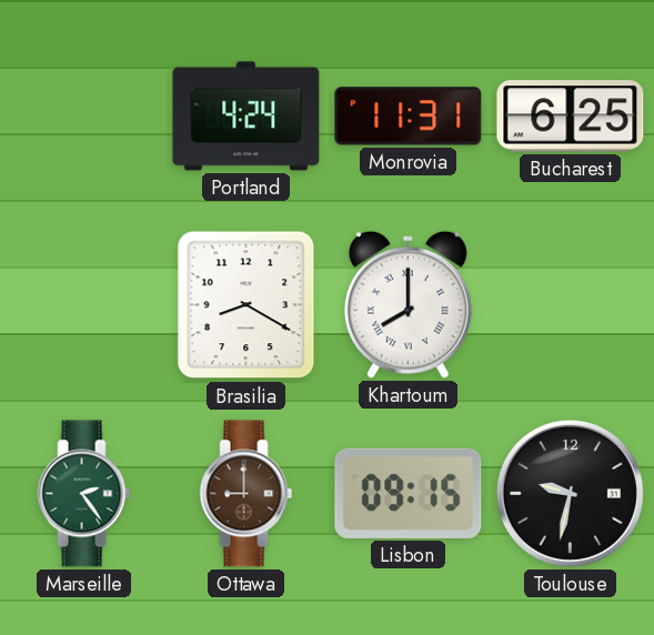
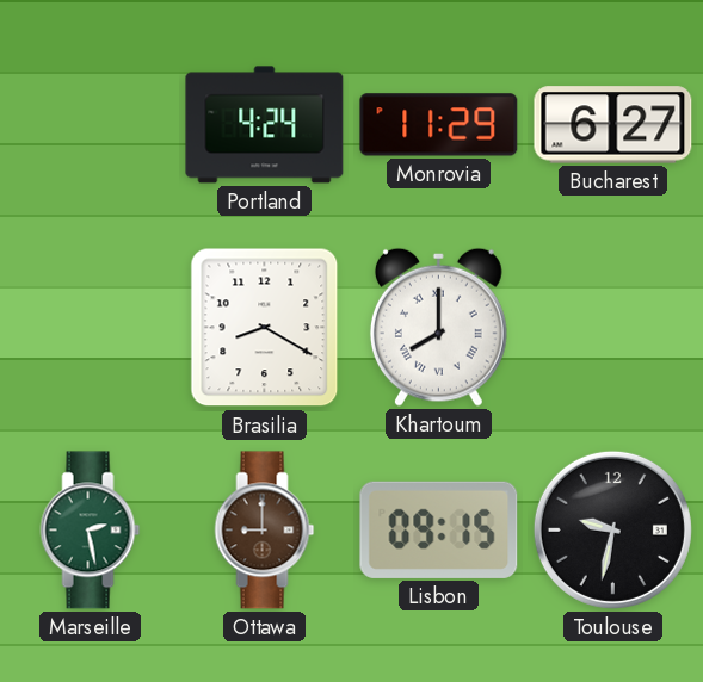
Monrovia: 11:31 -> 11:29
Bucharest: 6:25 -> 6:27
Marseille: 2:24 -> 2:28
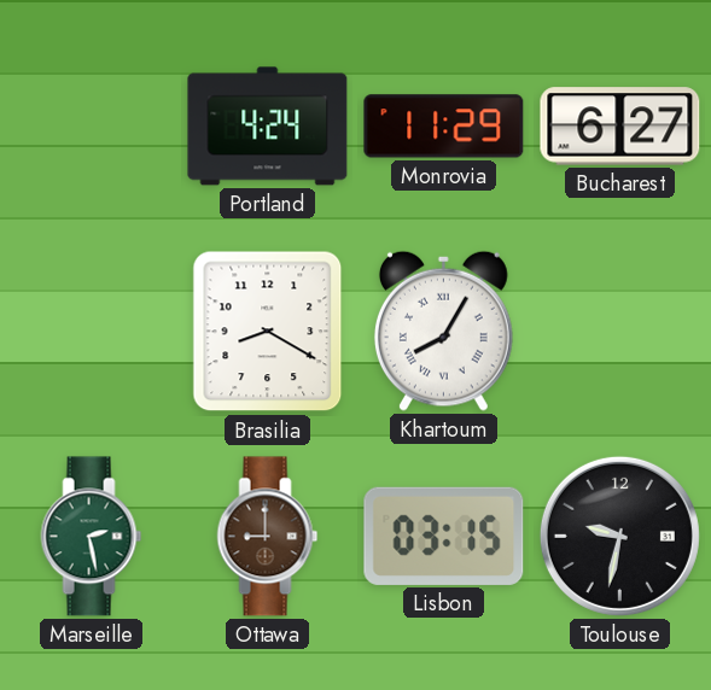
Khartoum: 8:00 -> 8:05
Lisbon: 09:15 -> 03:15
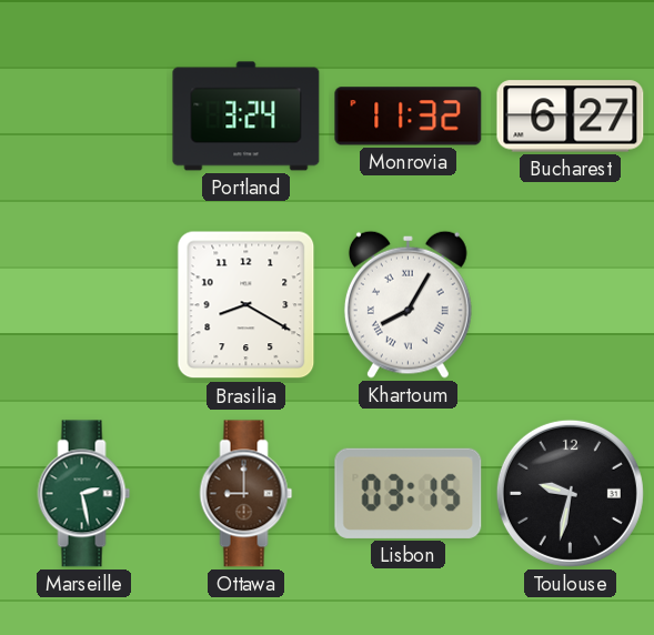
Portland: 4:24 -> 3:24
Monrovia: 11:29 -> 11:32
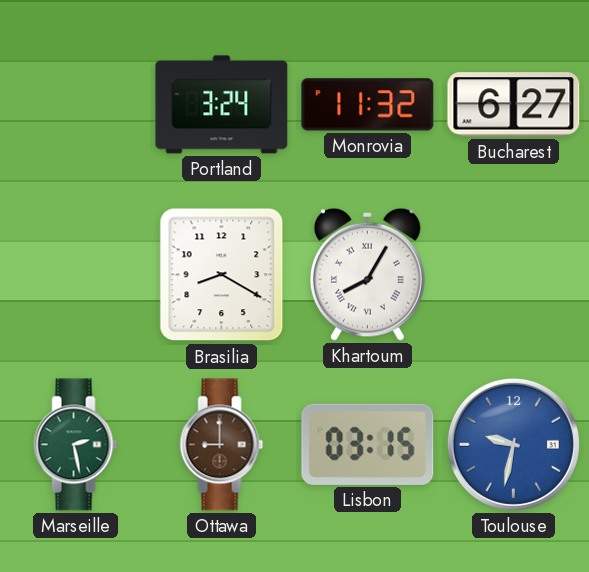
Toulouse dial: black -> blue
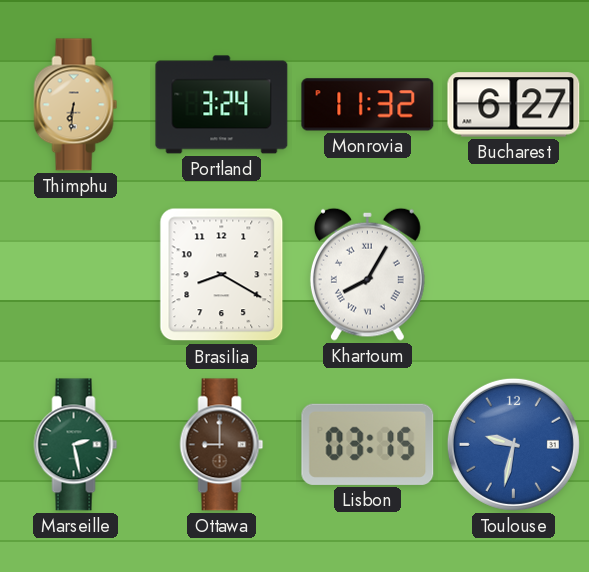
Thimphu: none -> 6:31
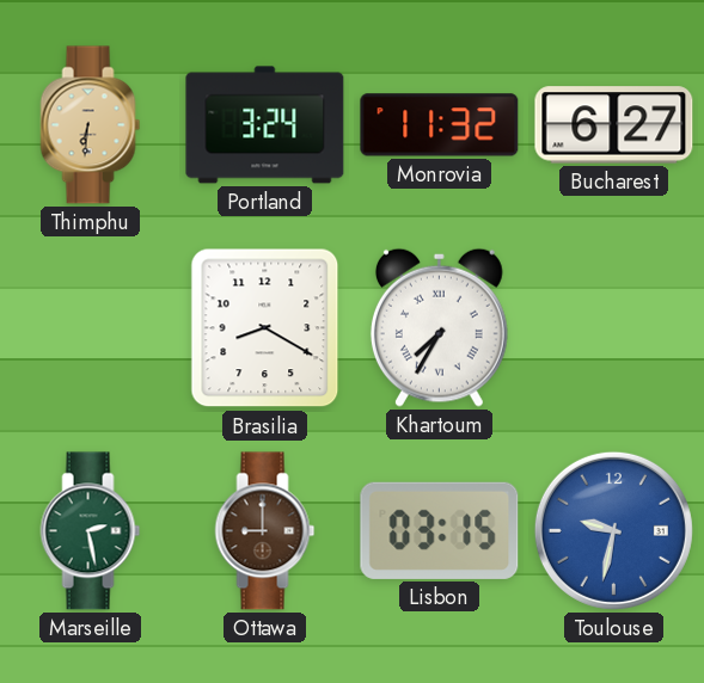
Khartoum: 8:05 -> 7:35
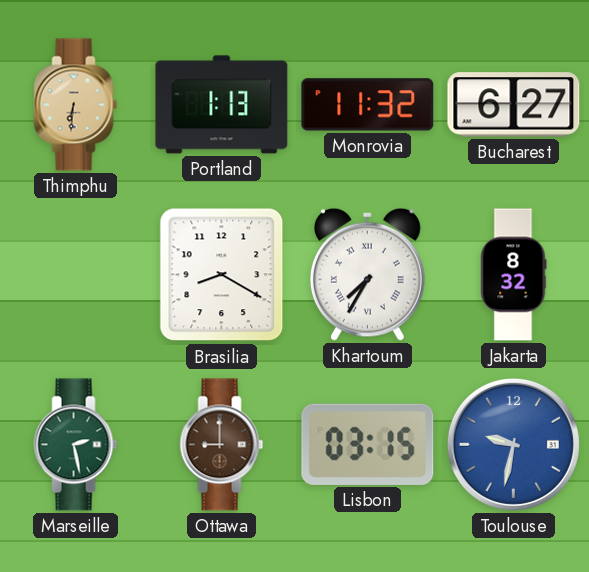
Portland: 3:24 -> 1:13
Jakarta: none -> 8:32
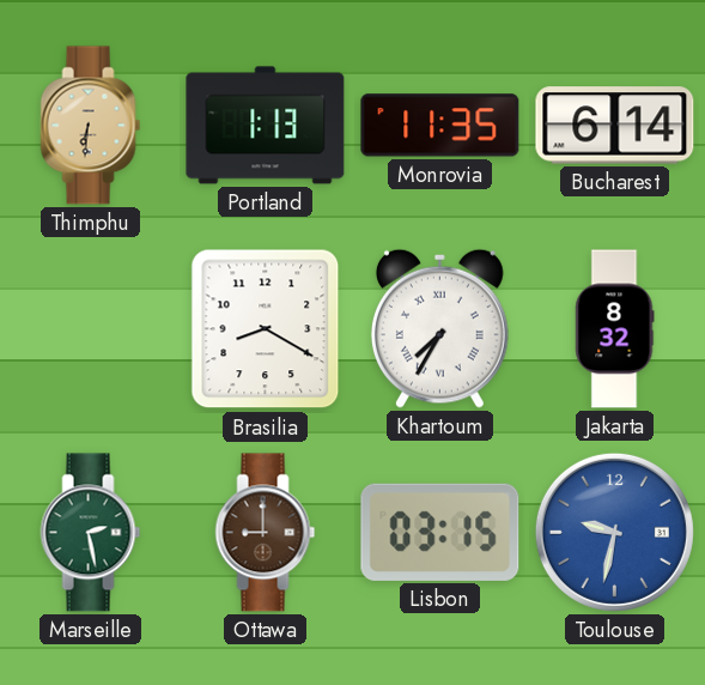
Monrovia: 11:32 -> 11:35
Bucharest: 6:27 -> 6:14
